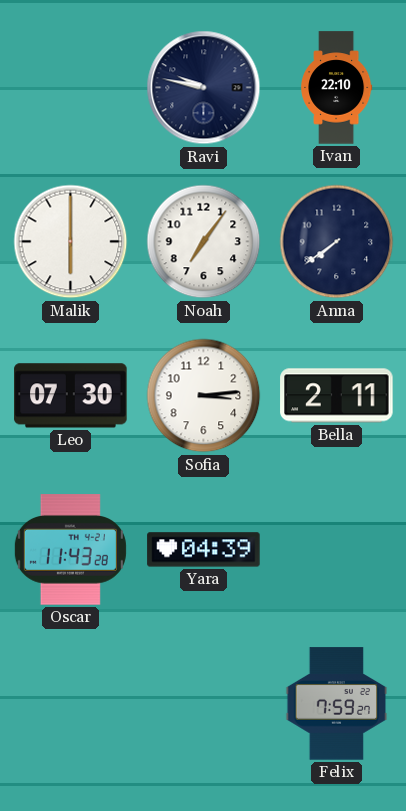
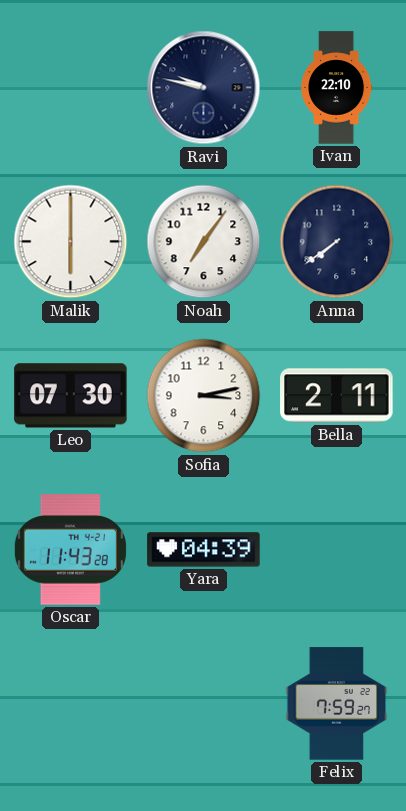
Sofia: 3:14 -> 3:13
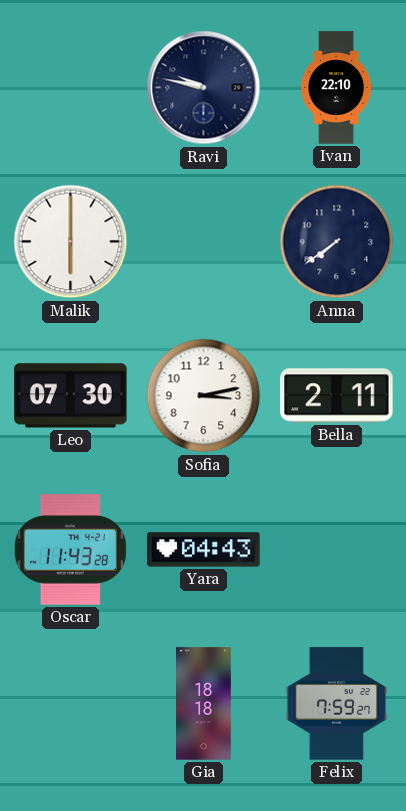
Noah: 7:06 -> none
Yara: 04:39 -> 04:43
Gia: none -> 18:18
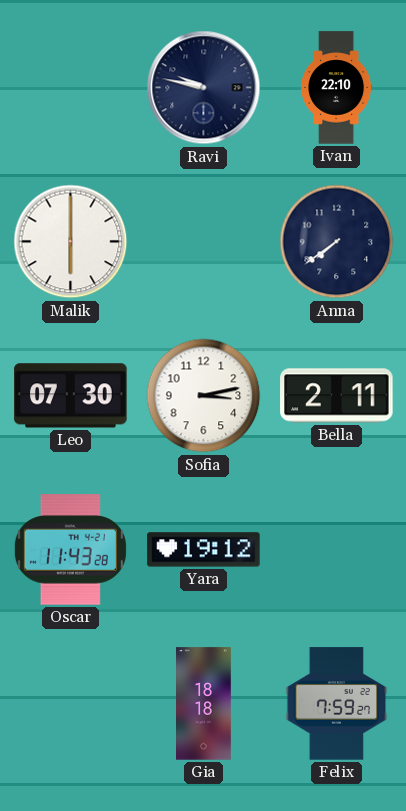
Yara: 04:43 -> 19:12
